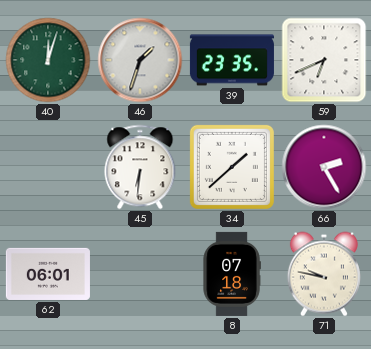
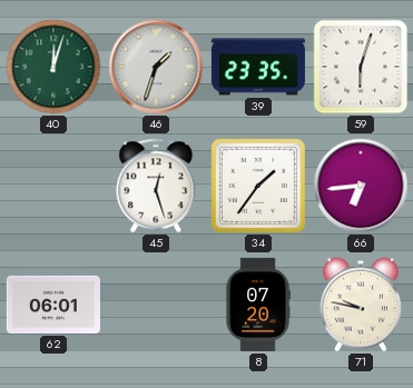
59: 6:41 -> 6:03
45: 6:31 -> 12:27
34: 1:38 -> 1:36
66: 2:25 -> 6:44
8: 07:18 -> 07:20
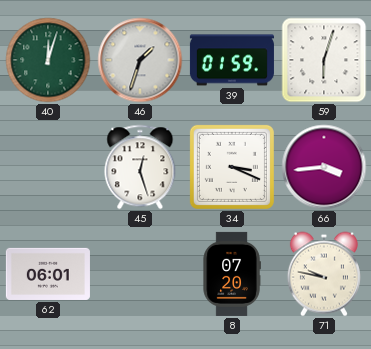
39: 23:35 -> 01:59
34: 1:36 -> 3:19
66: 6:44 -> 3:44
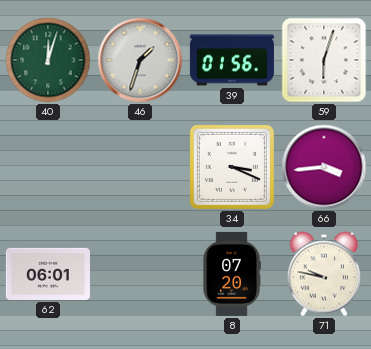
39: 01:59 -> 01:56
45: 12:27 -> none
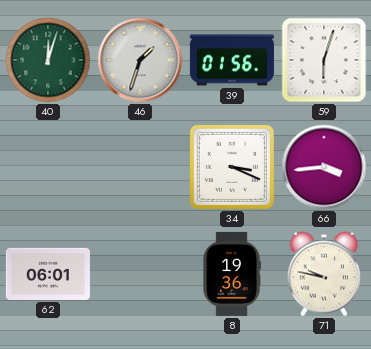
8: 07:20 -> 19:36
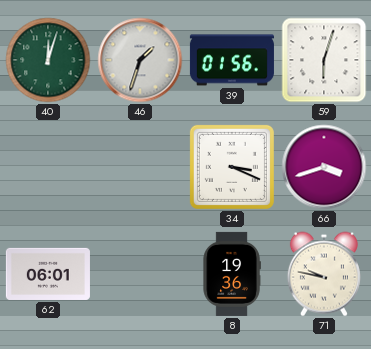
66: 3:44 -> 3:42
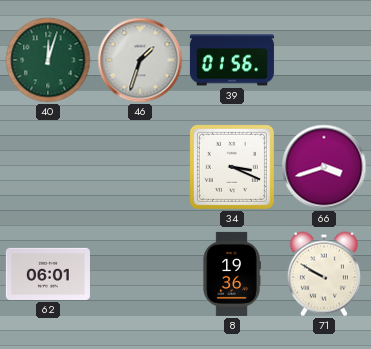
59: 6:03 -> none
71: 9:47 -> 9:50
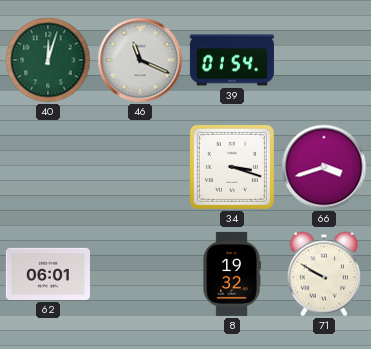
46: 1:33 -> 11:19
39: 01:56 -> 01:54
34: 3:19 -> 3:18
8: 19:36 -> 19:32
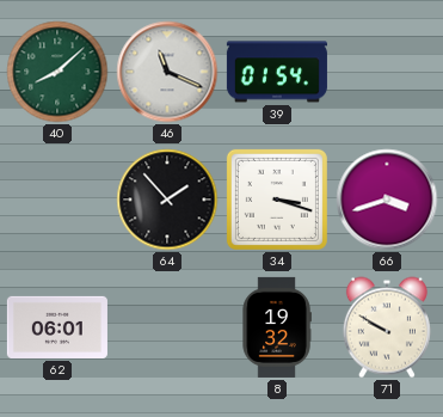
40: 12:03 -> 8:08
64: none -> 1:53
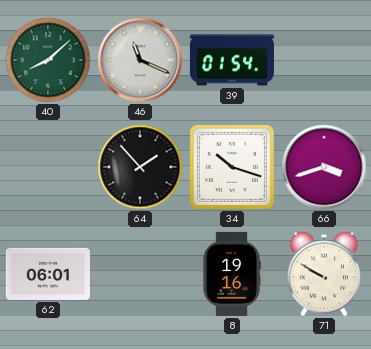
34: 3:18 -> 10:18
8: 19:32 -> 19:16
